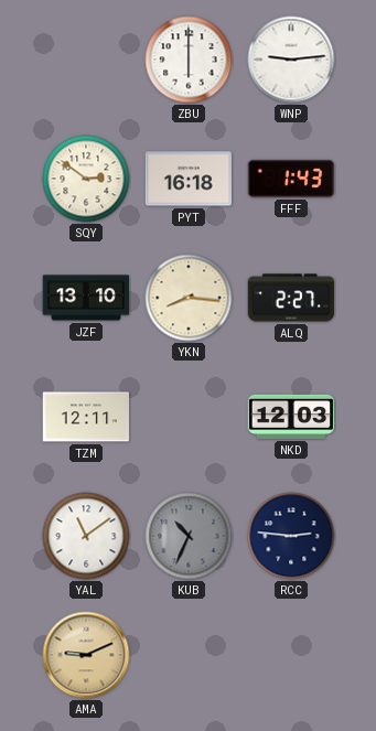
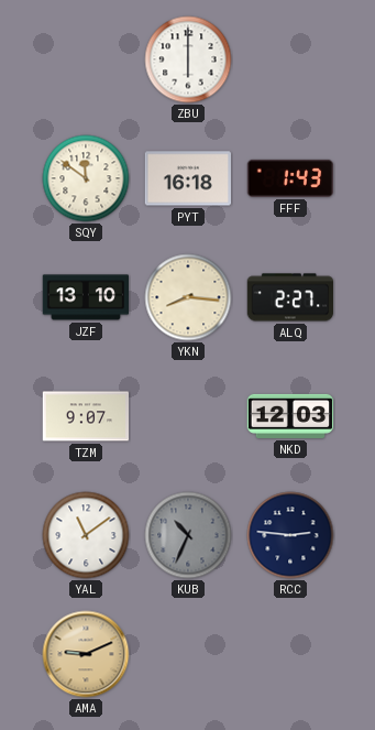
WNP: 9:14 -> none
SQY: 2:51 -> 11:51
TZM: 12:11 -> 9:07
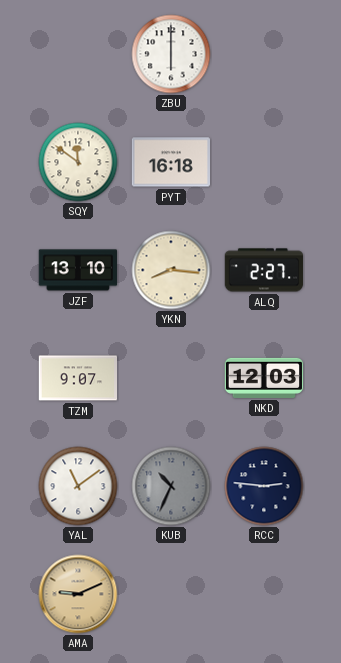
FFF: 1:43 -> none
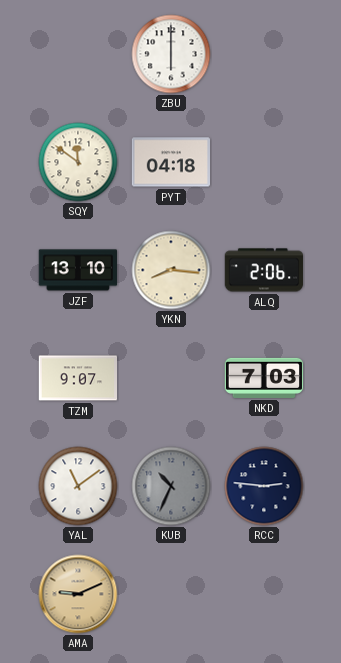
PYT: 16:18 -> 04:18
ALQ: 2:27 -> 2:06
NKD: 12:03 -> 7:03
